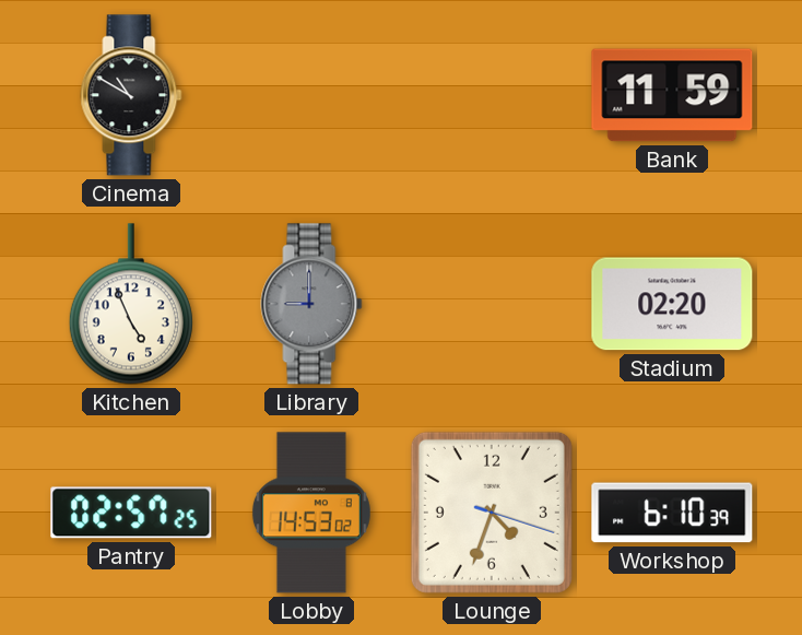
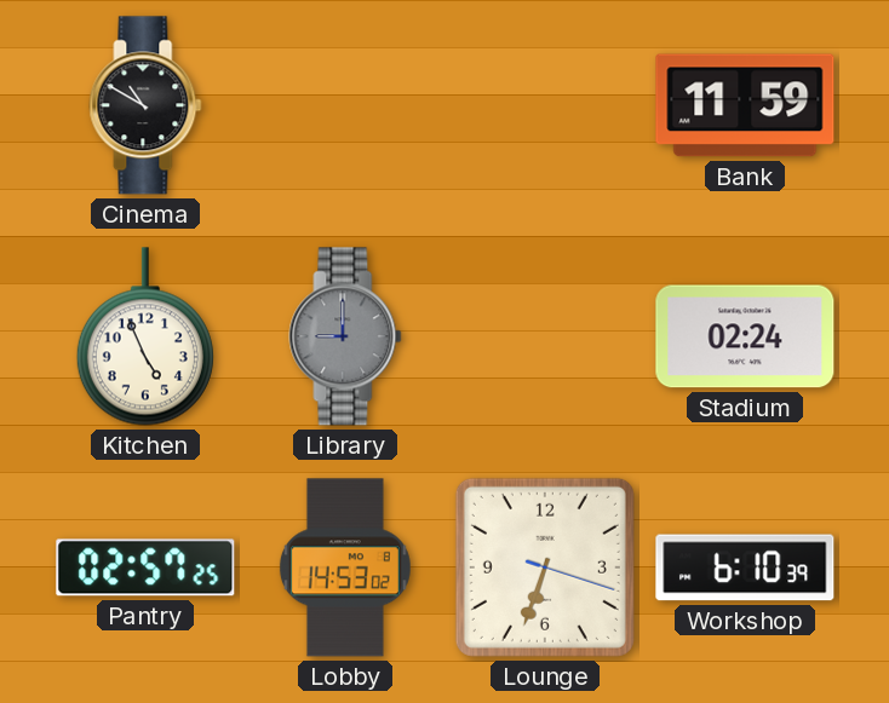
Stadium: 02:20 -> 02:24
Lounge: 4:33 -> 6:33
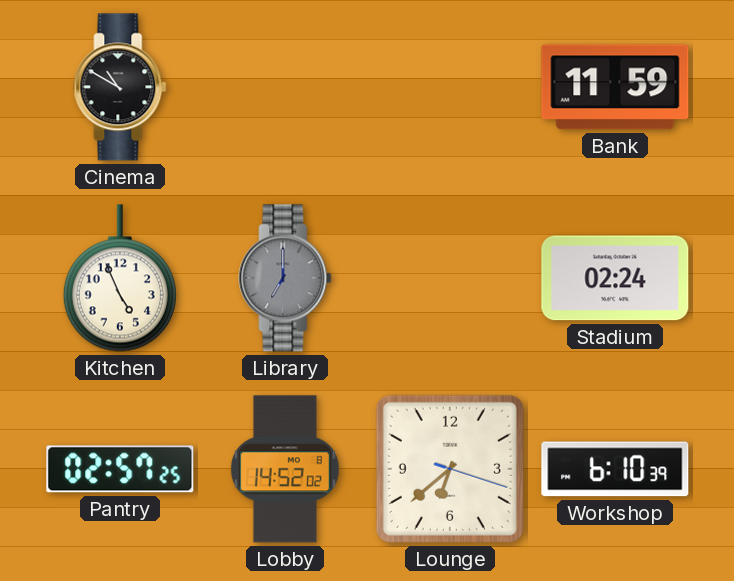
Library: 9:00 -> 7:00
Lobby: 14:53 -> 14:52
Lounge: 6:33 -> 6:38
